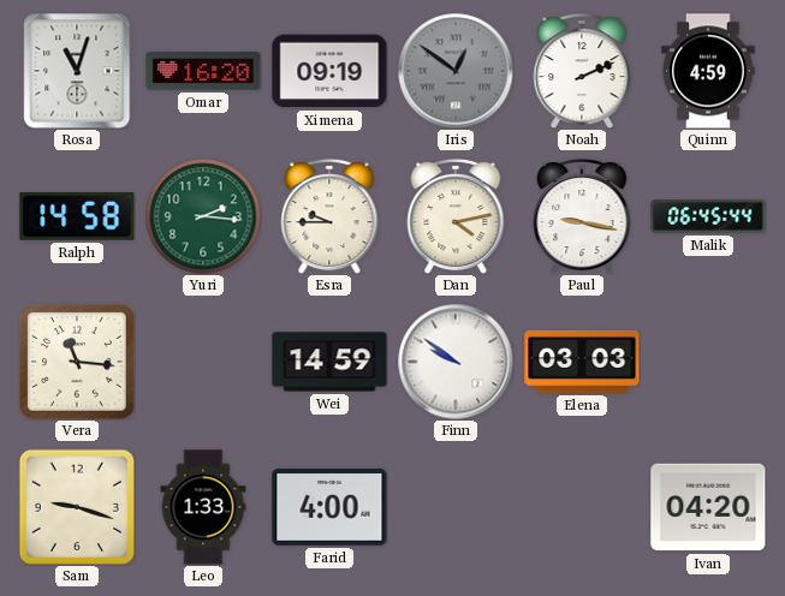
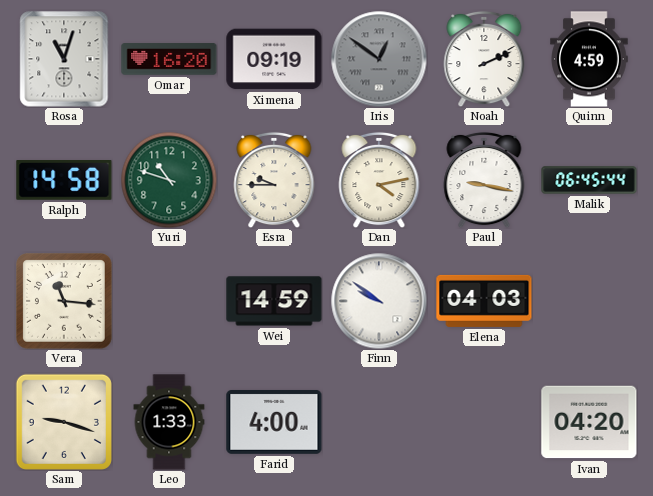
Yuri: 2:16 -> 10:48
Elena: 03:03 -> 04:03
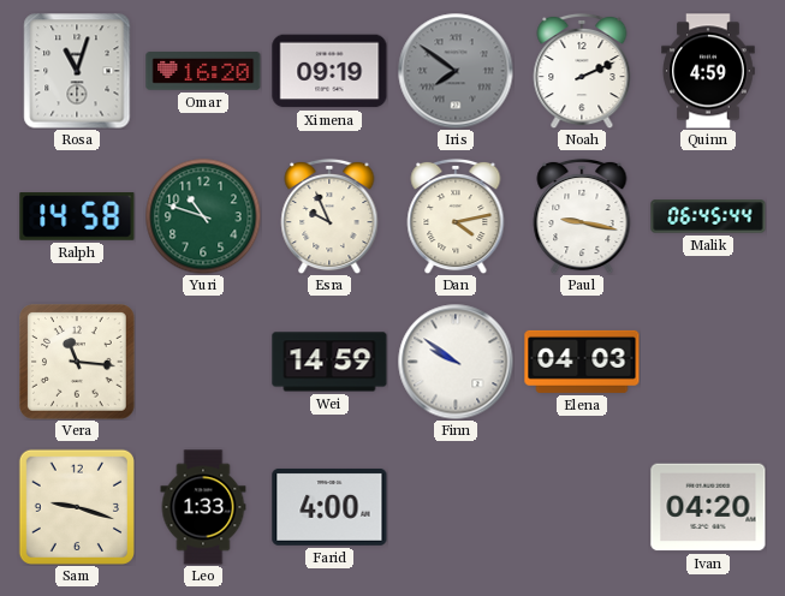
Iris: 12:51 -> 7:51
Esra: 9:45 -> 9:56
